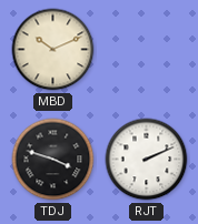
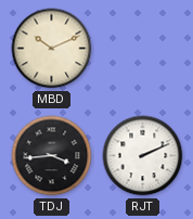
TDJ: 3:48 -> 3:44
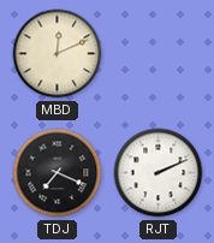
MBD: 10:11 -> 12:11
TDJ: 3:44 -> 7:19
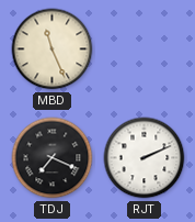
MBD: 12:11 -> 11:26
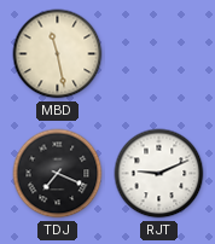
MBD: 11:26 -> 11:28
RJT: 2:11 -> 9:11
